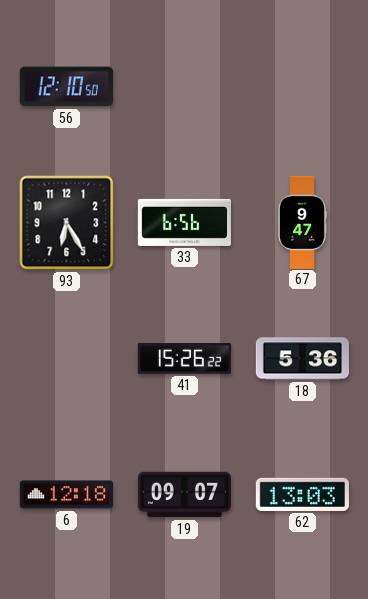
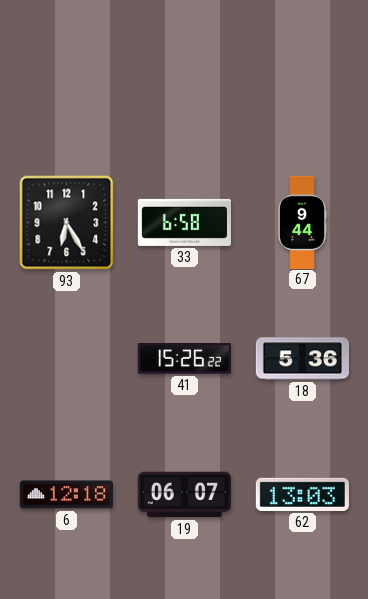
56: 12:10 -> none
33: 6:56 -> 6:58
67: 9:47 -> 9:44
19: 09:07 -> 06:07
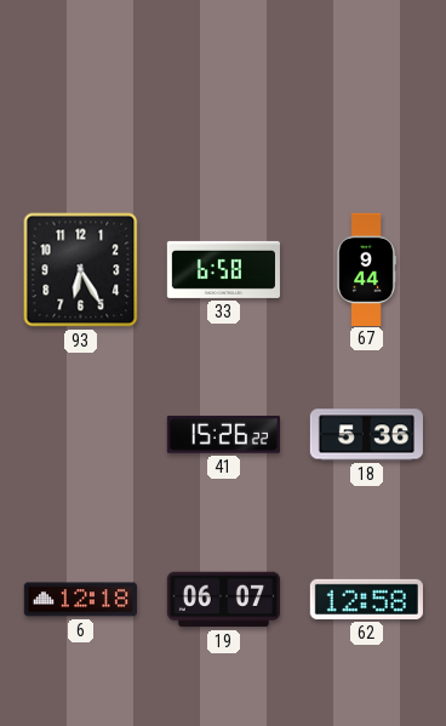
62: 13:03 -> 12:58
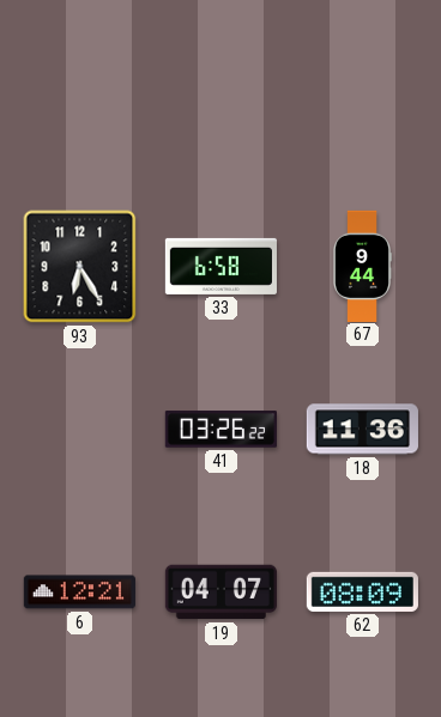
41: 15:26 -> 03:26
18: 5:36 -> 11:36
6: 12:18 -> 12:21
19: 06:07 -> 04:07
62: 12:58 -> 08:09
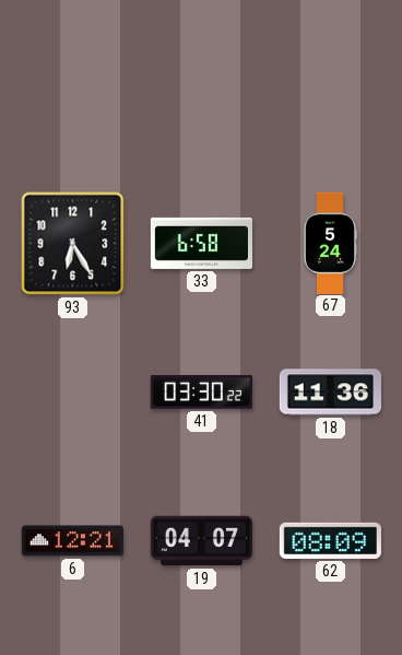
67: 9:44 -> 5:24
41: 03:26 -> 03:30
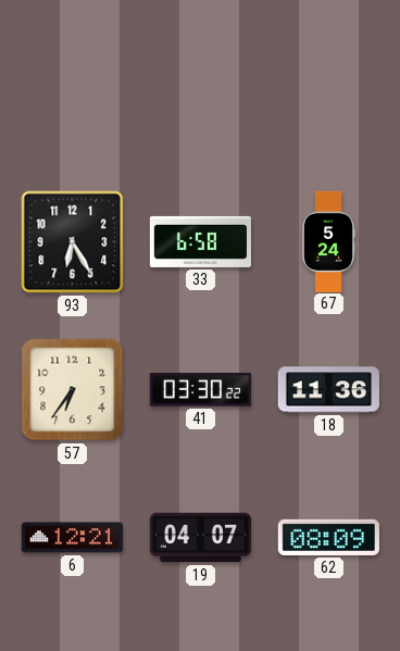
57: none -> 6:36
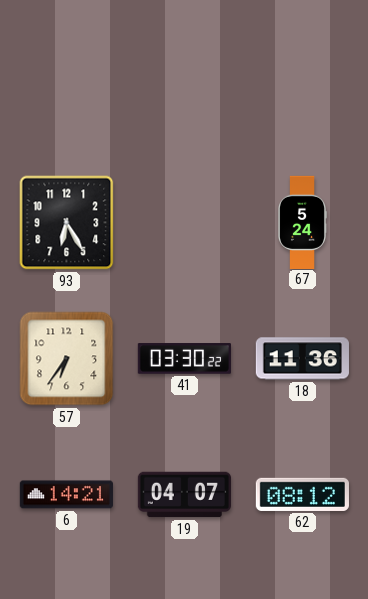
33: 6:58 -> none
6: 12:21 -> 14:21
62: 08:09 -> 08:12
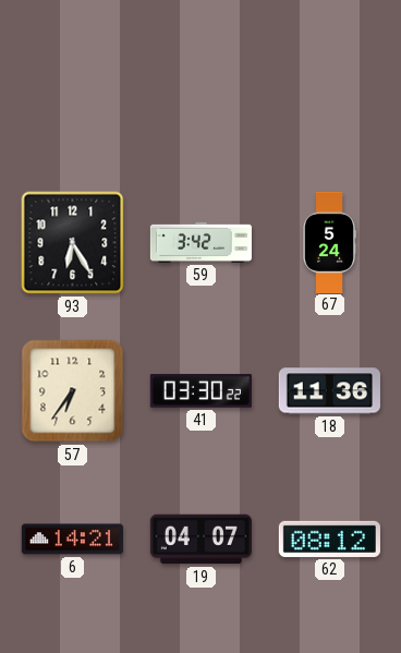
59: none -> 3:42
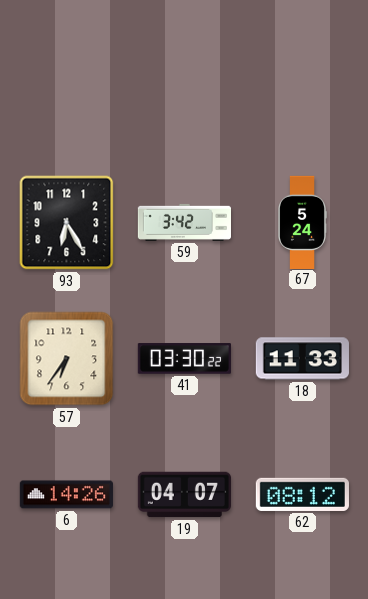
18: 11:36 -> 11:33
6: 14:21 -> 14:26
